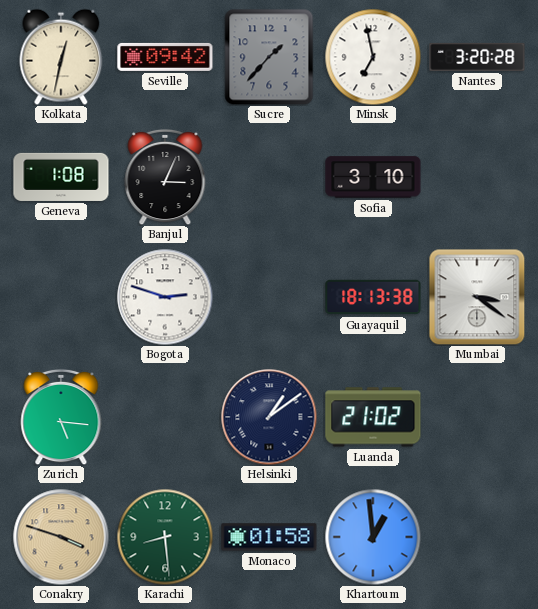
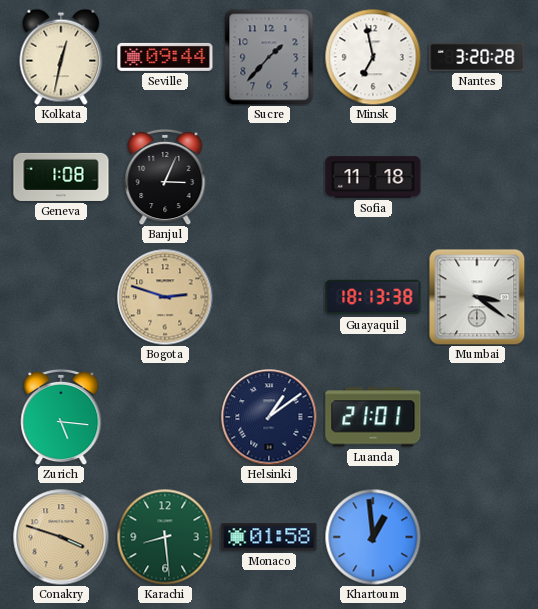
Seville: 09:42 -> 09:44
Sofia: 3:10 -> 11:18
Bogota dial: white -> champagne
Luanda: 21:02 -> 21:01
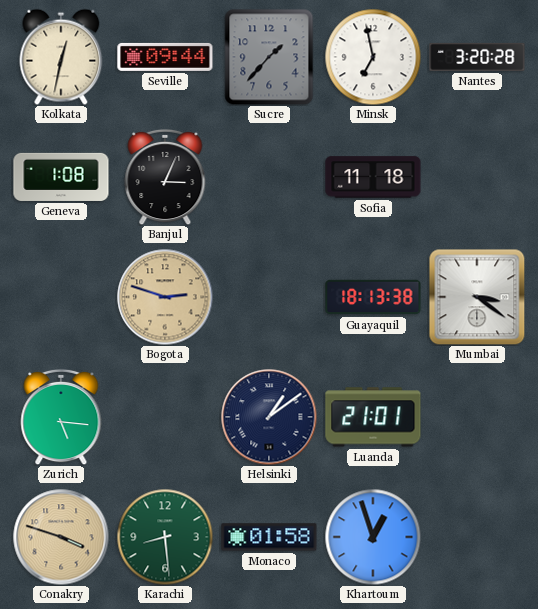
Khartoum: 12:59 -> 12:57
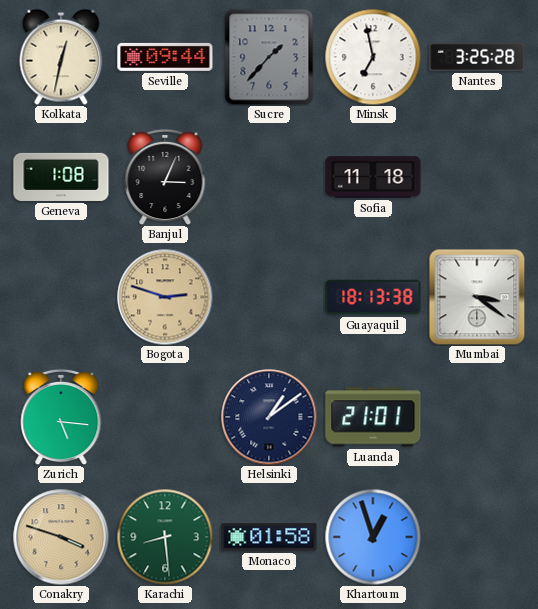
Nantes: 3:20 -> 3:25
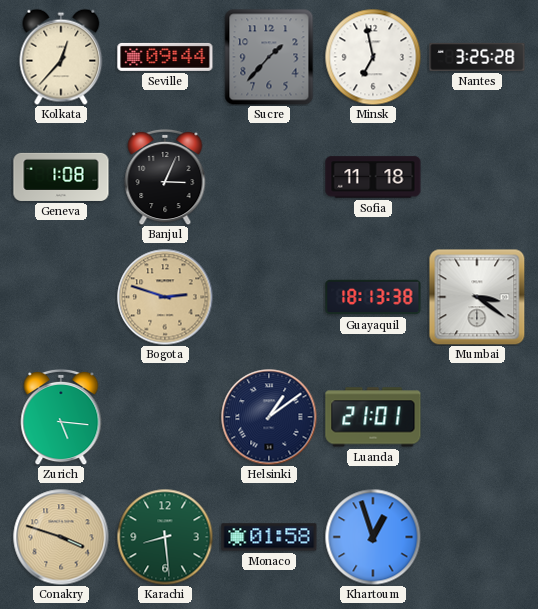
Kolkata: 12:32 -> 12:37
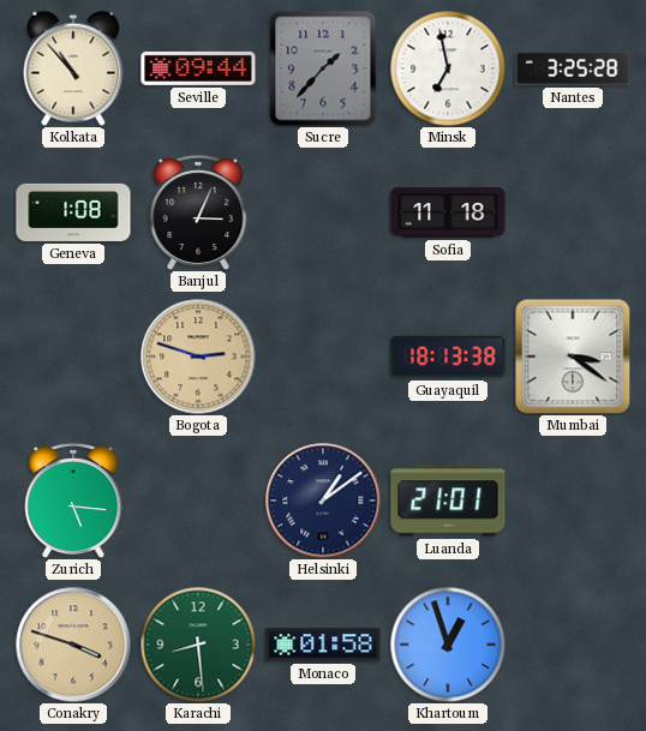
Kolkata: 12:37 -> 10:53
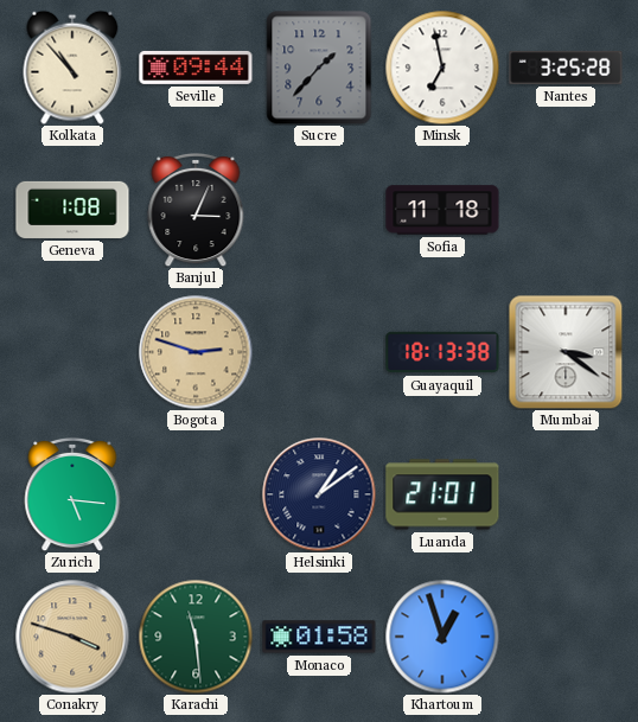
Karachi: 8:29 -> 11:29
